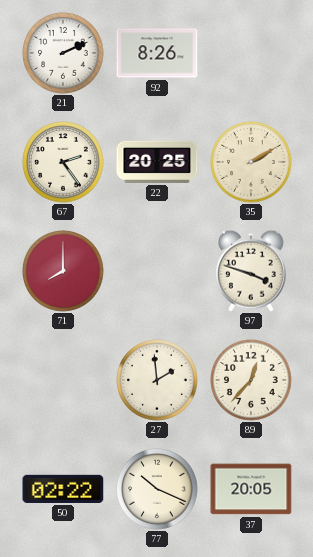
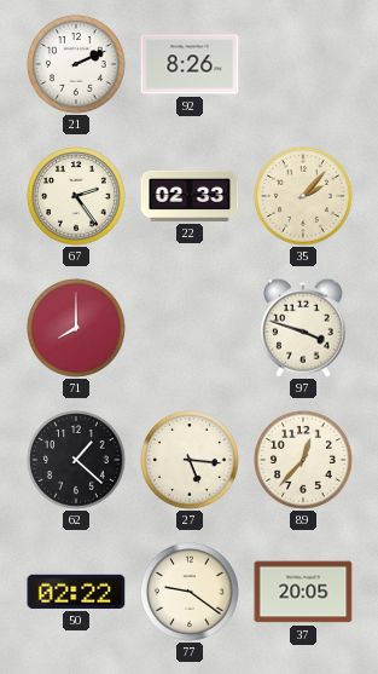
22: 20:25 -> 02:33
35: 2:10 -> 2:07
62: none -> 1:22
27: 1:59 -> 5:16
77: 10:19 -> 9:21
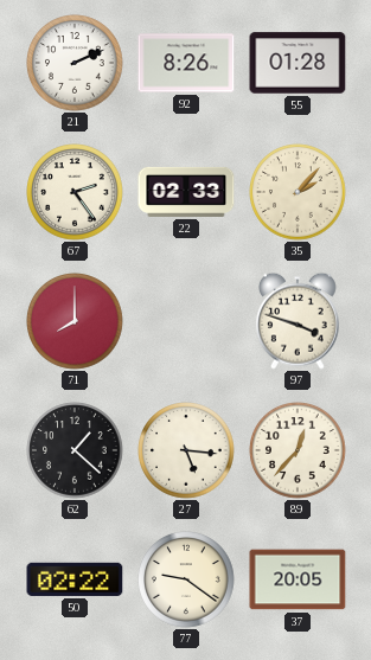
55: none -> 01:28
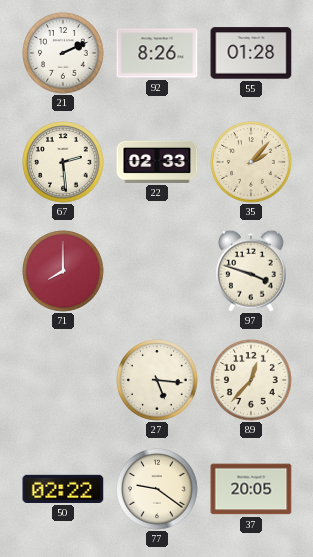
67: 2:24 -> 2:29
62: 1:22 -> none
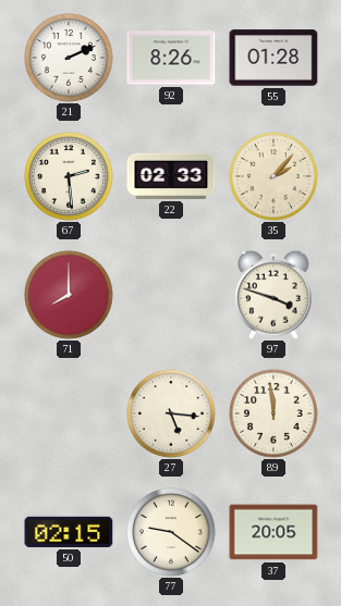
89: 12:37 -> 11:59
50: 02:22 -> 02:15
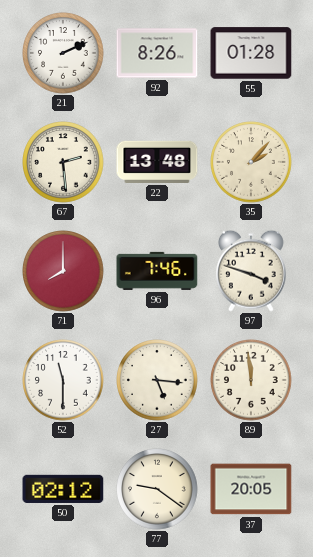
22: 02:33 -> 13:48
96: none -> 7:46
52: none -> 11:30
50: 02:15 -> 02:12
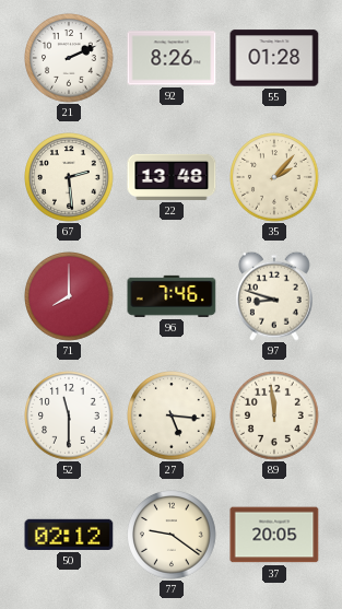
97: 3:48 -> 8:48
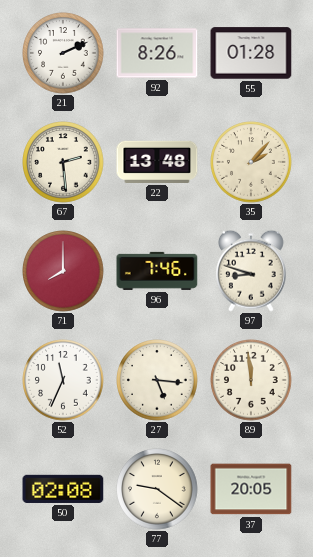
52: 11:30 -> 11:34
50: 02:12 -> 02:08
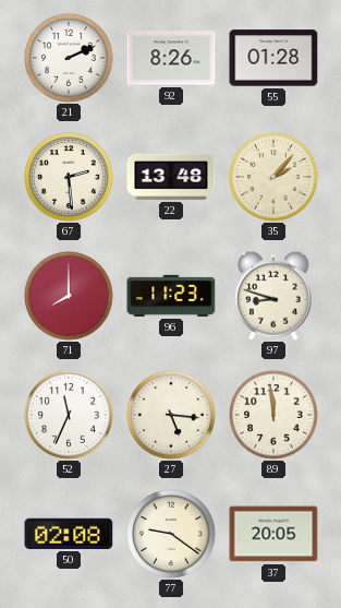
96: 7:46 -> 11:23
